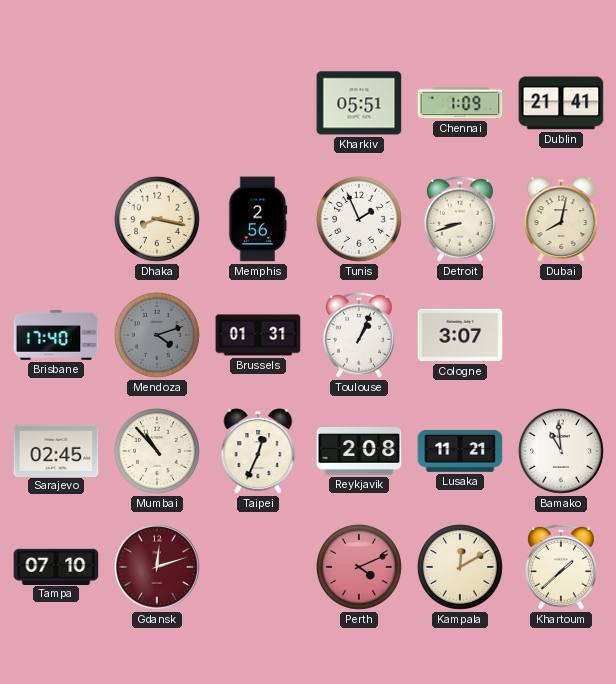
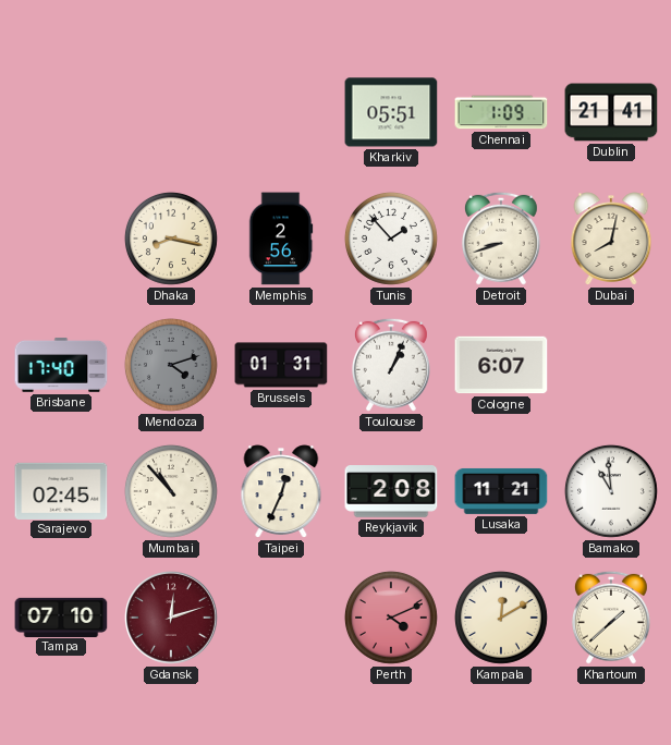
Tunis: 1:56 -> 1:53
Cologne: 3:07 -> 6:07
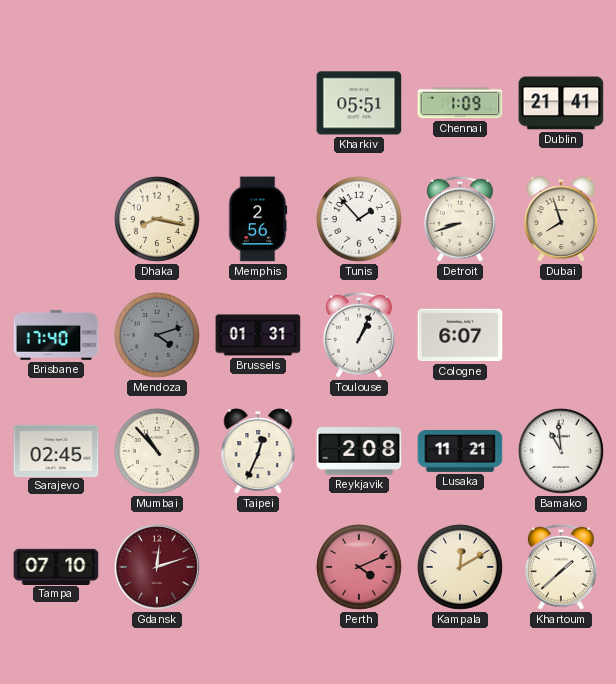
Dubai: 8:02 -> 7:57
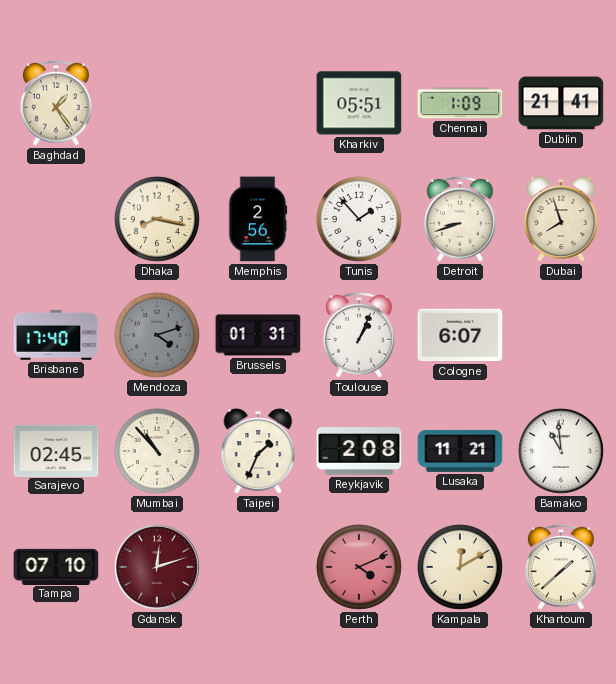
Baghdad: none -> 1:24
Taipei: 12:34 -> 1:34
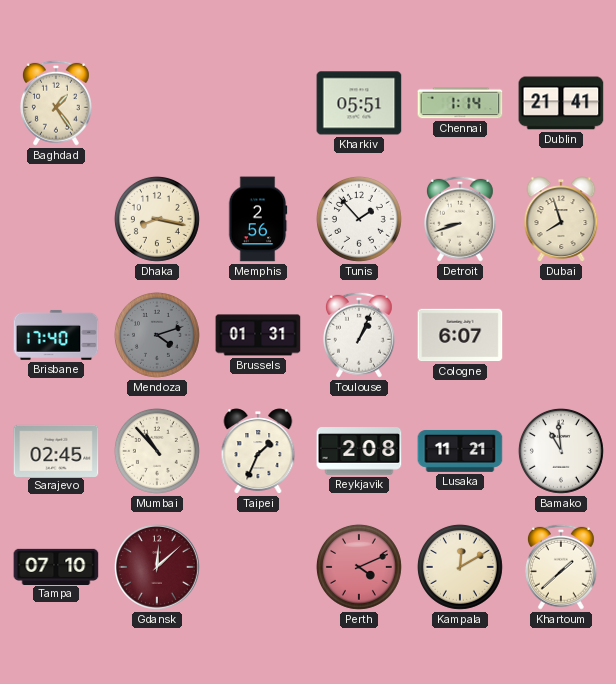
Chennai: 1:09 -> 1:14
Gdansk: 12:12 -> 12:08
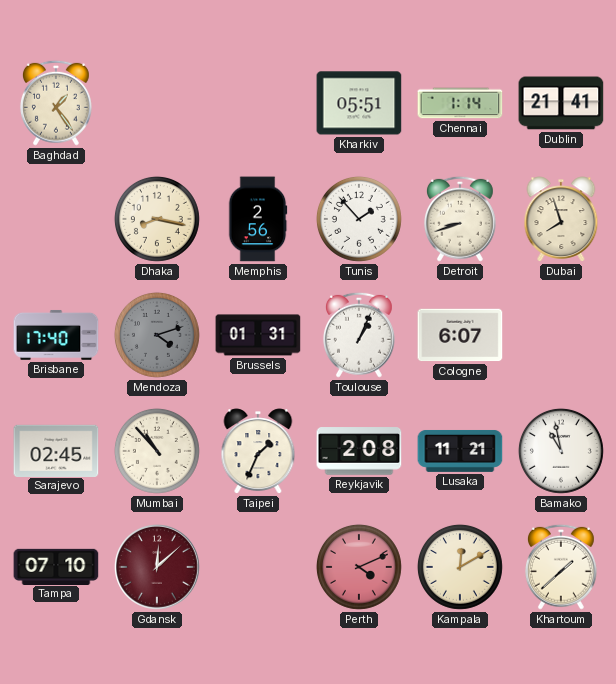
Bamako: 10:59 -> 10:58
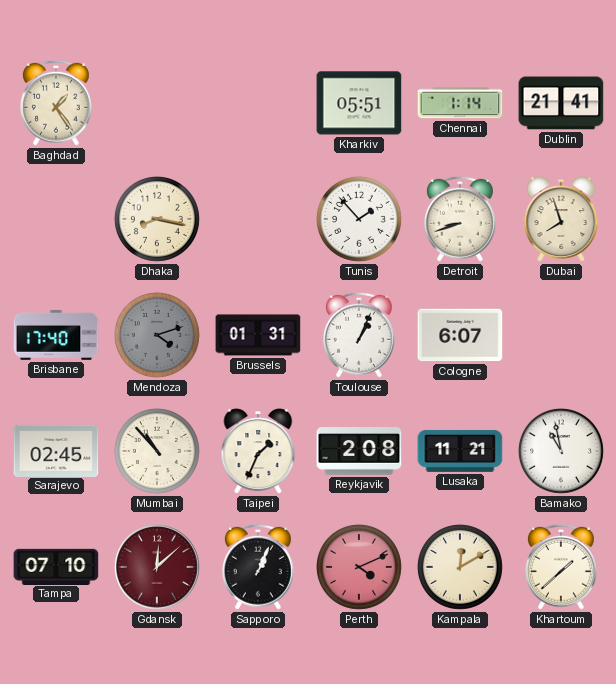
Memphis: 2:56 -> none
Sapporo: none -> 1:04
